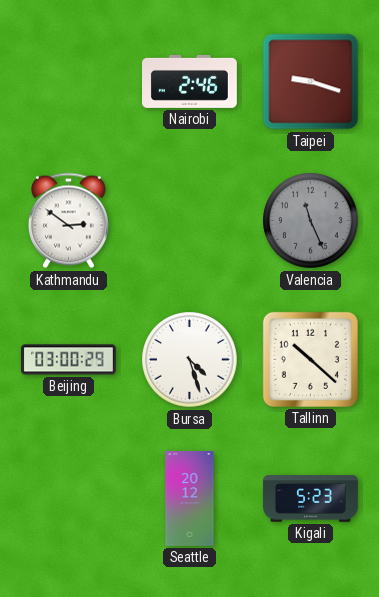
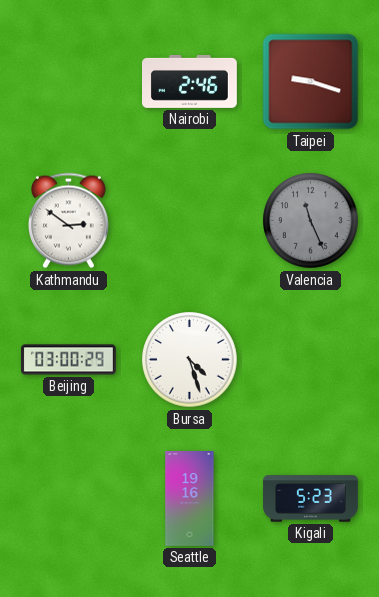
Tallinn: 10:22 -> none
Seattle: 20:12 -> 19:16
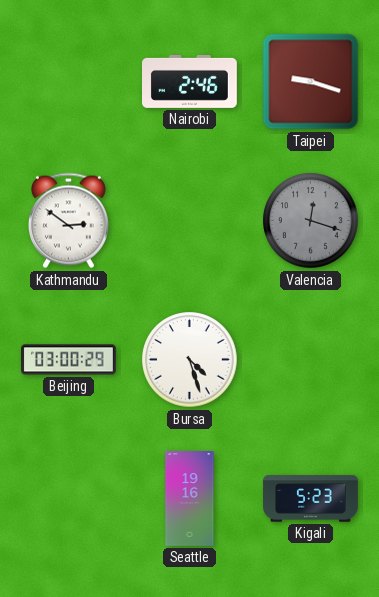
Valencia: 11:26 -> 12:18
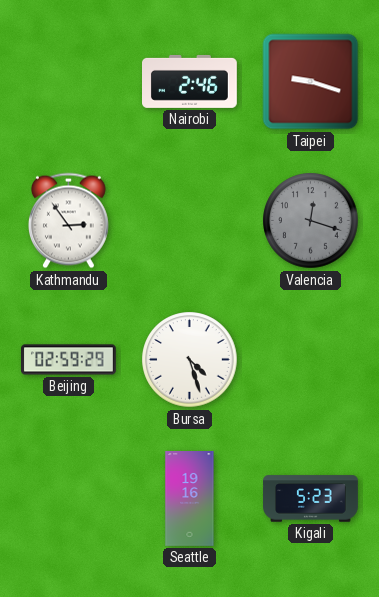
Kathmandu: 2:51 -> 2:54
Beijing: 03:00 -> 02:59
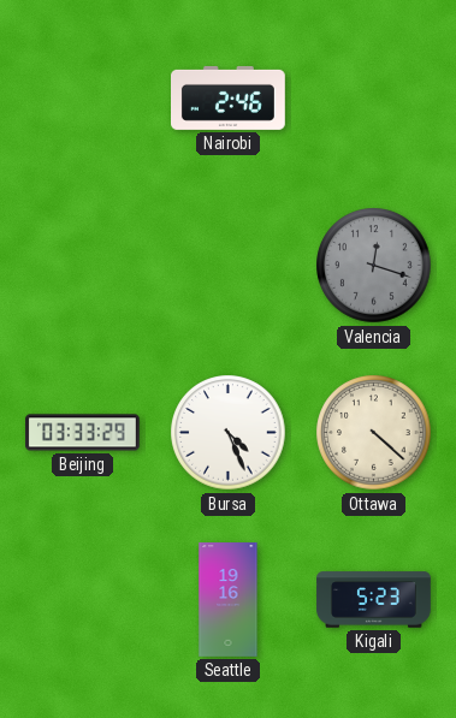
Taipei: 9:18 -> none
Kathmandu: 2:54 -> none
Beijing: 02:59 -> 03:33
Bursa: 4:27 -> 4:26
Ottawa: none -> 4:22
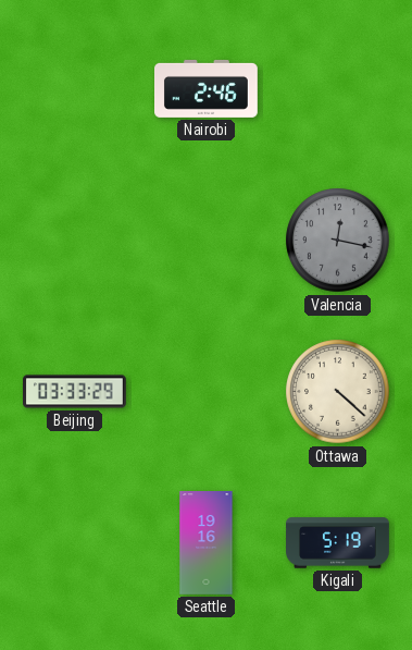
Valencia: 12:18 -> 12:17
Bursa: 4:26 -> none
Kigali: 5:23 -> 5:19
